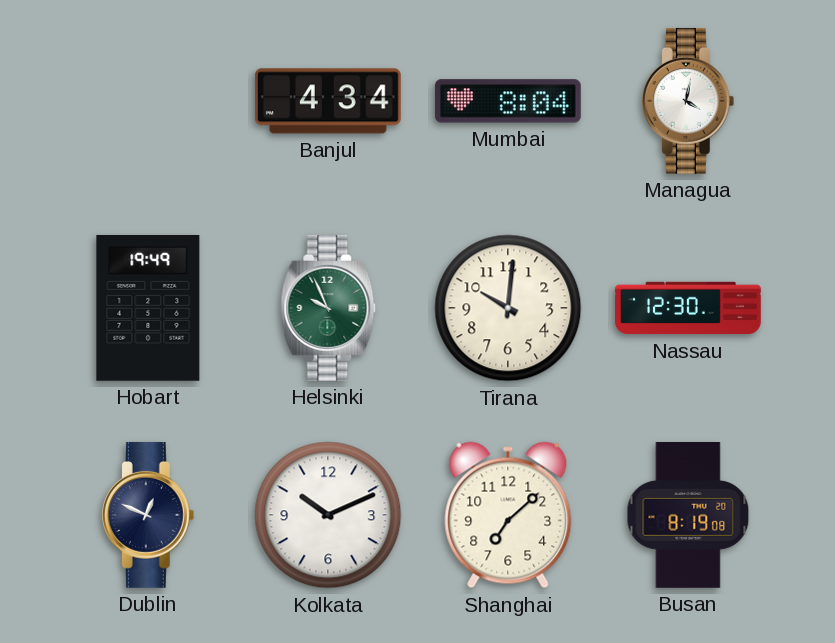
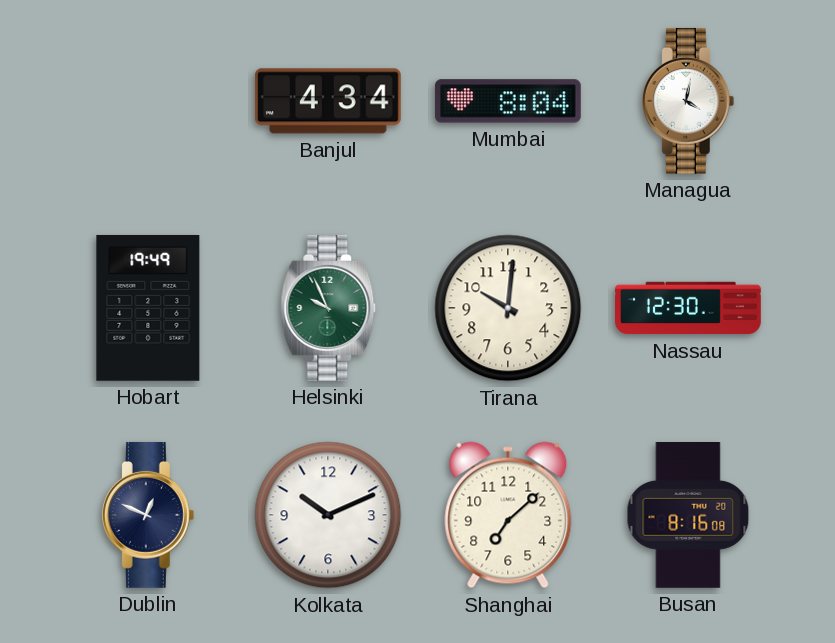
Busan: 8:19 -> 8:16
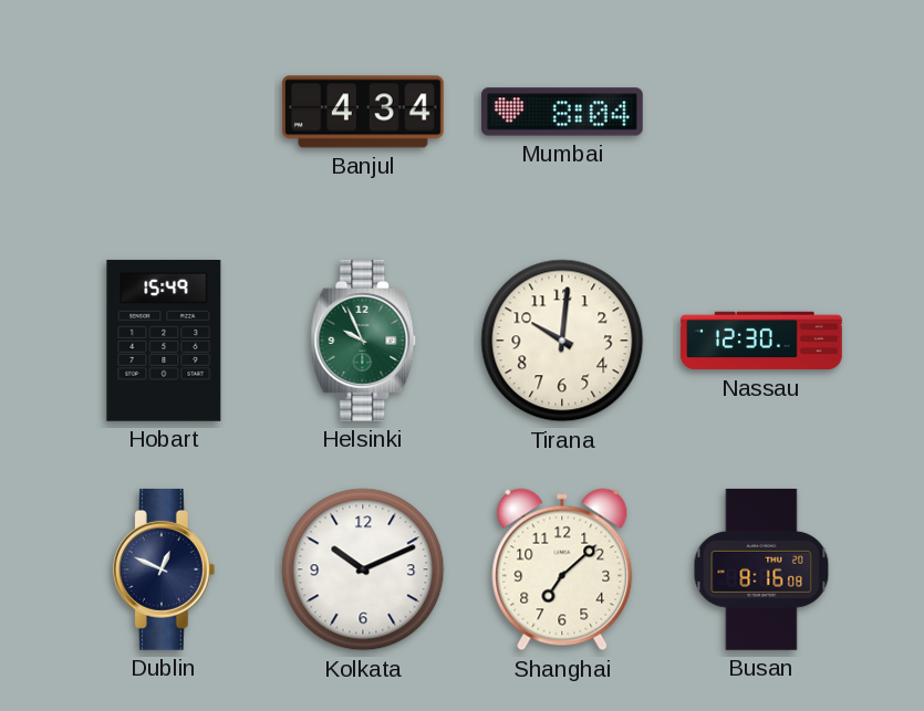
Managua: 4:02 -> none
Hobart: 19:49 -> 15:49
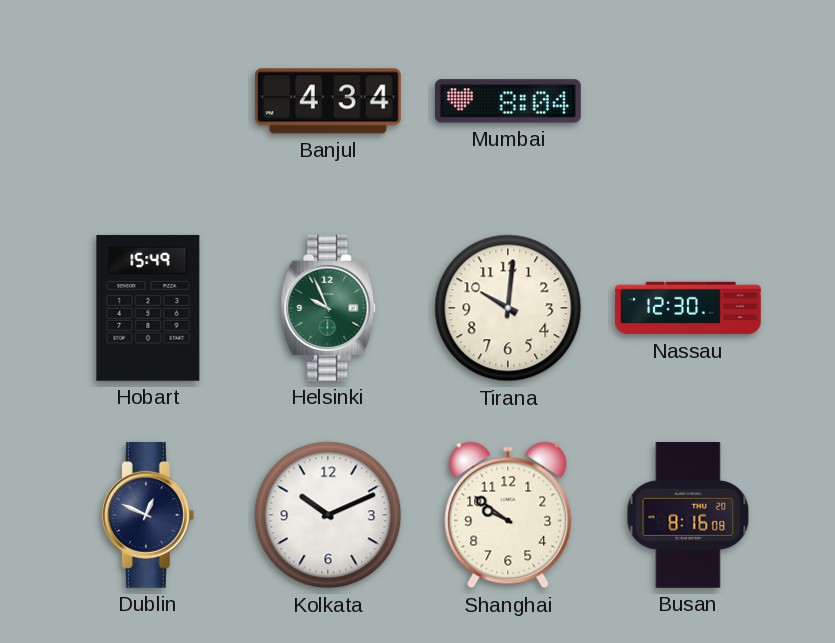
Shanghai: 7:08 -> 9:51
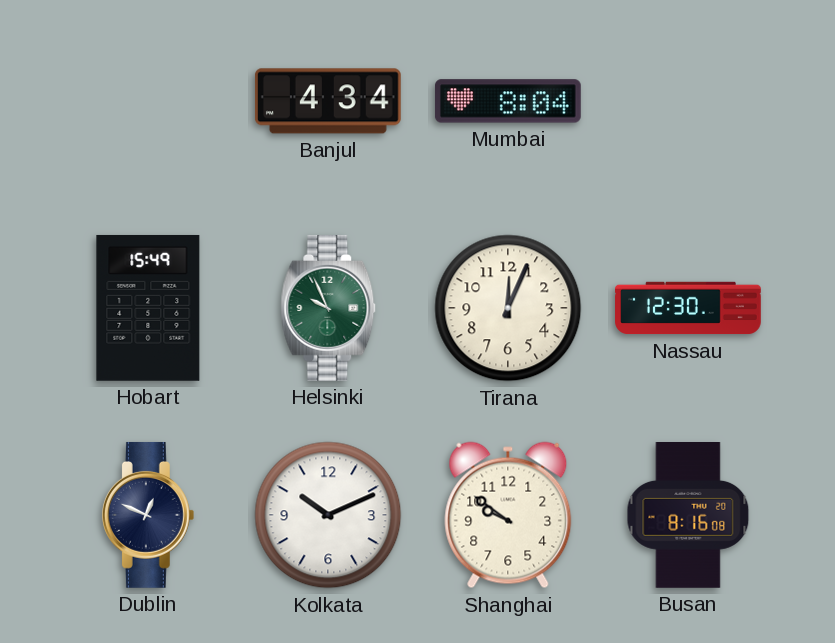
Tirana: 10:01 -> 12:04
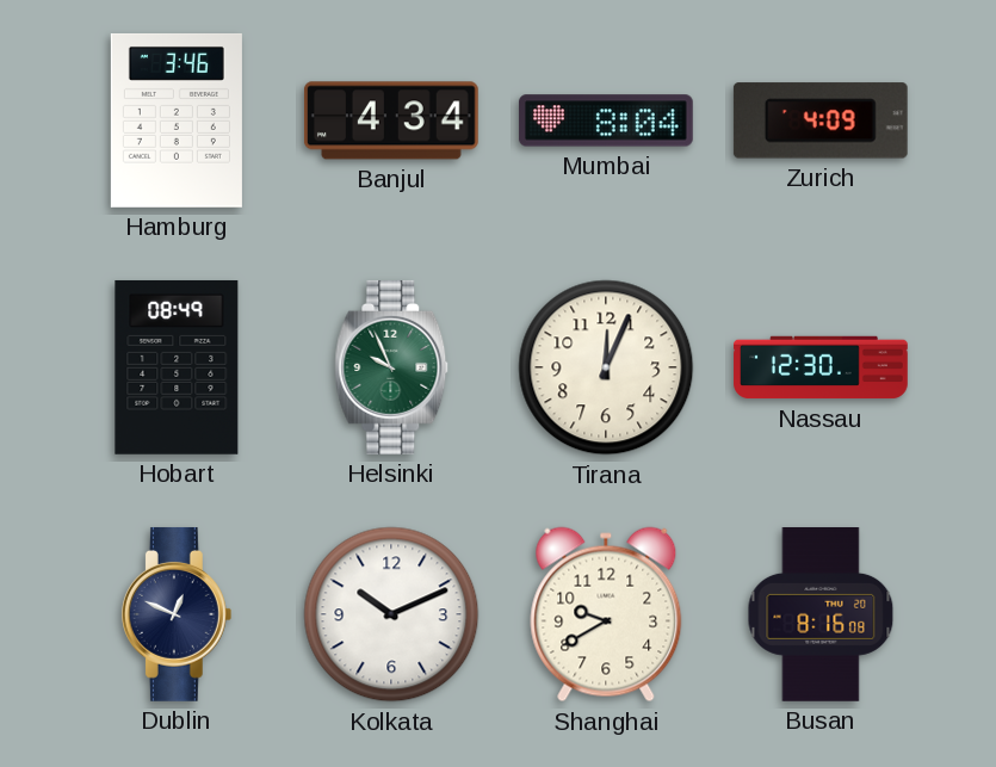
Hamburg: none -> 3:46
Zurich: none -> 4:09
Hobart: 15:49 -> 08:49
Shanghai: 9:51 -> 9:40
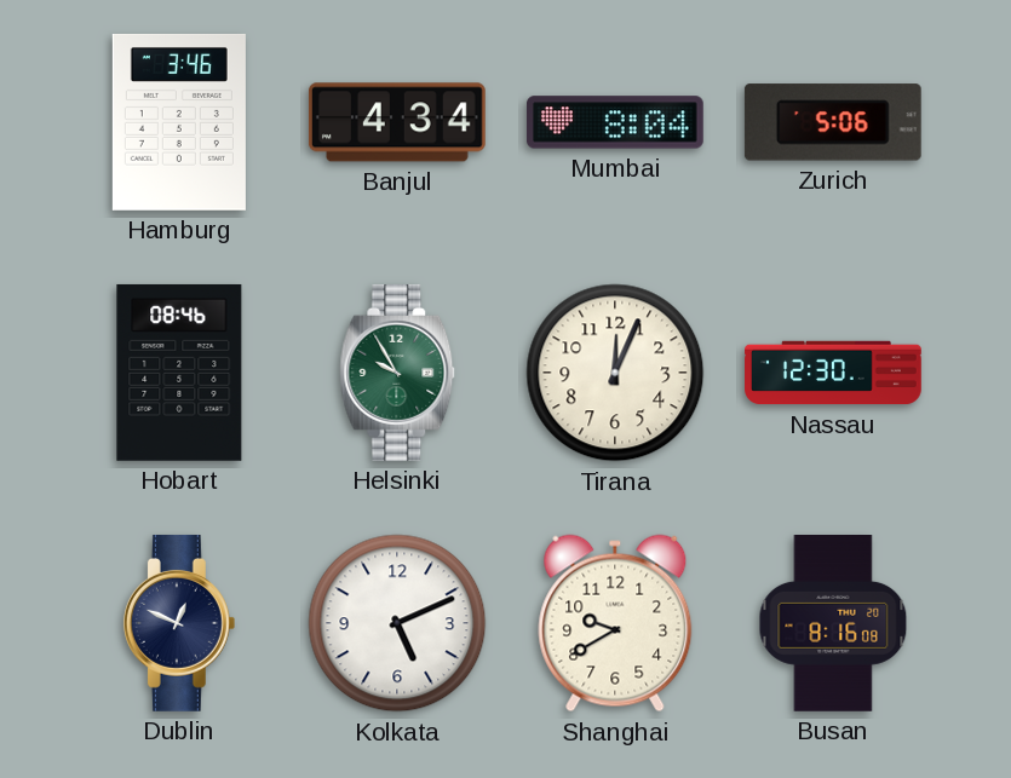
Zurich: 4:09 -> 5:06
Hobart: 08:49 -> 08:46
Helsinki: 9:56 -> 9:55
Kolkata: 10:11 -> 5:11
